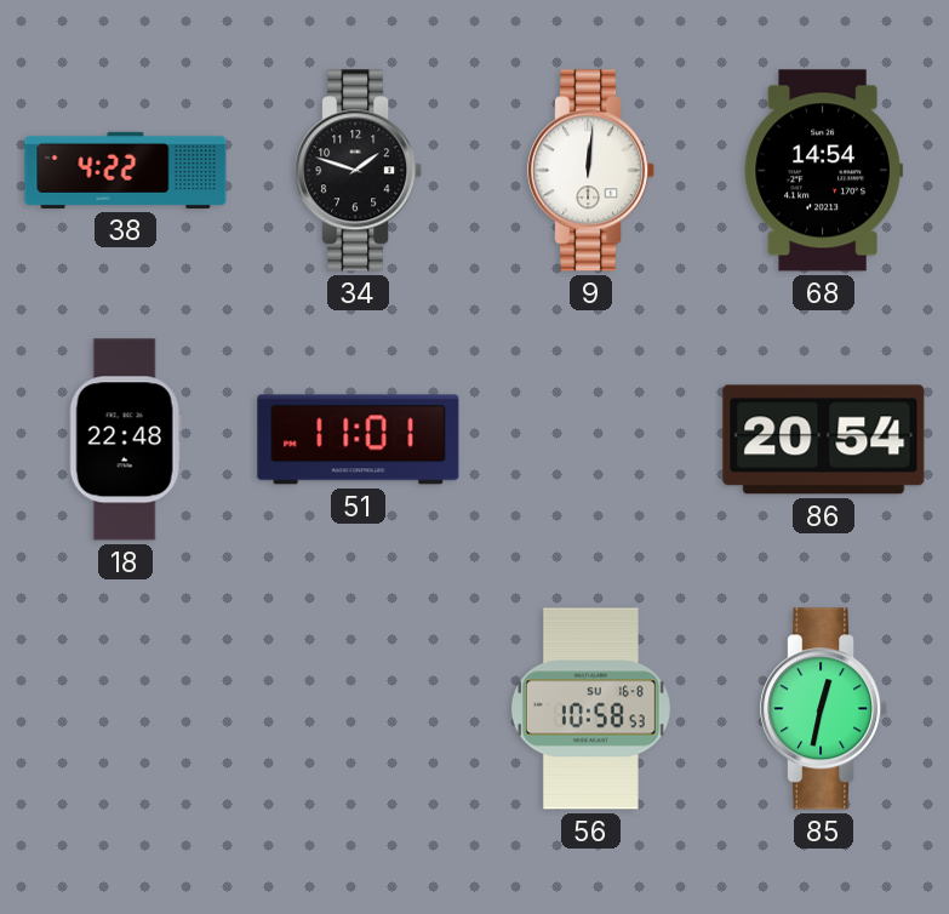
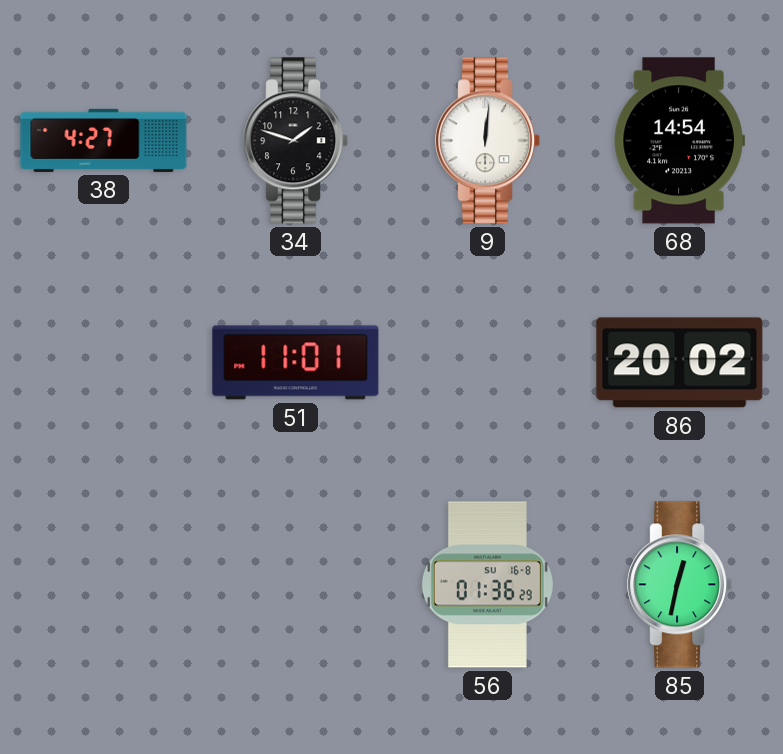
38: 4:22 -> 4:27
18: 22:48 -> none
86: 20:54 -> 20:02
56: 10:58 -> 01:36
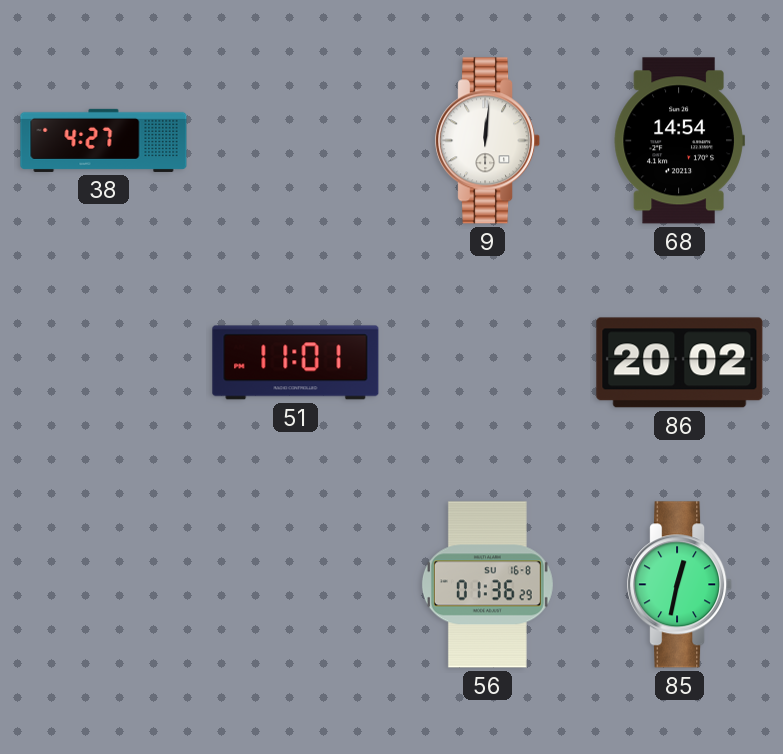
34: 1:48 -> none
